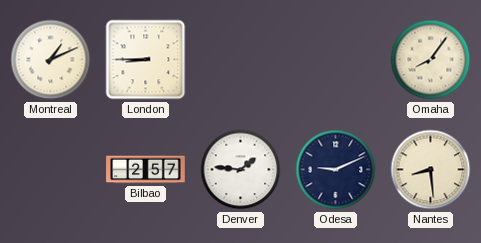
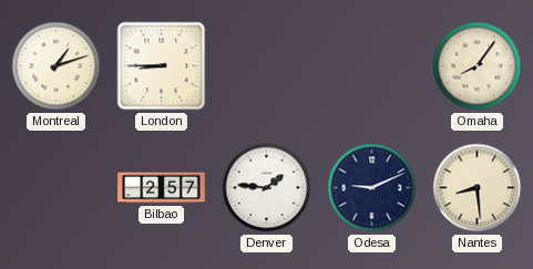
Montreal: 1:11 -> 1:12
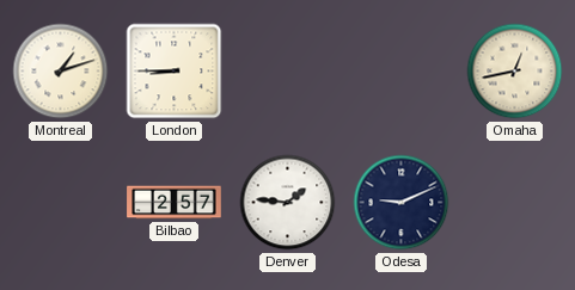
Omaha: 8:06 -> 12:43
Nantes: 8:29 -> none
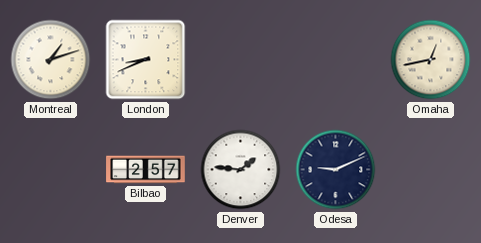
London: 8:45 -> 8:41
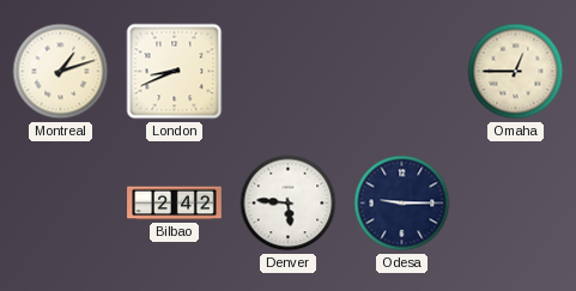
Omaha: 12:43 -> 12:45
Bilbao: 2:57 -> 2:42
Denver: 1:46 -> 5:46
Odesa: 9:11 -> 9:15
